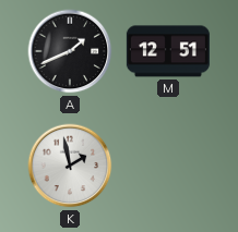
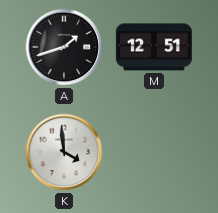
A: 1:41 -> 1:42
K: 1:58 -> 3:59
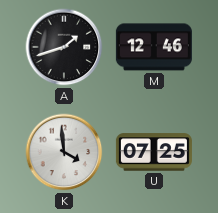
M: 12:51 -> 12:46
U: none -> 07:25
